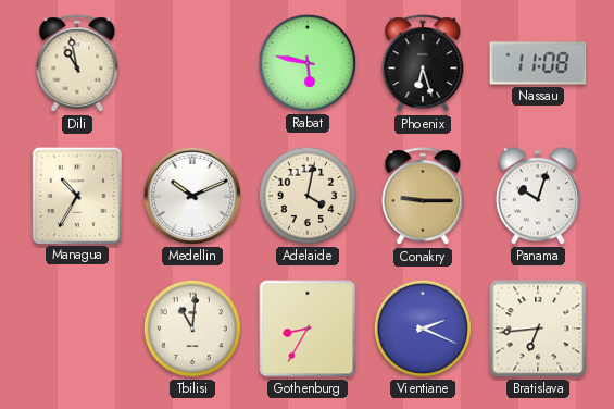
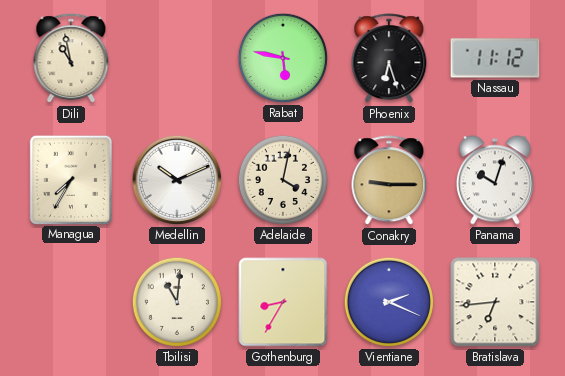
Nassau: 11:08 -> 11:12
Managua: 10:35 -> 7:35
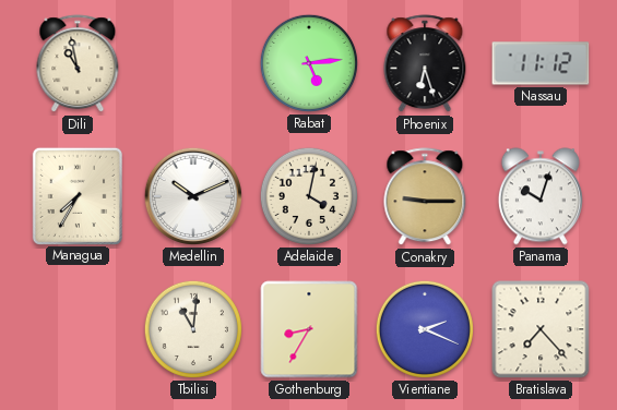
Rabat: 5:47 -> 5:14
Bratislava: 6:44 -> 7:23
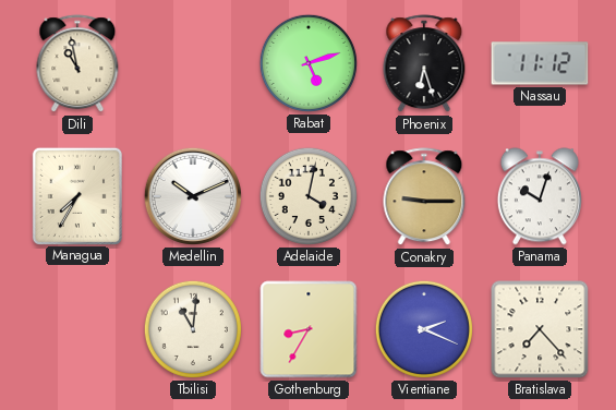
Rabat: 5:14 -> 5:12
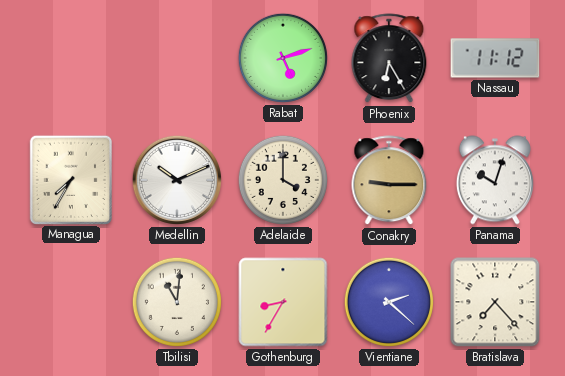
Dili: 10:58 -> none
Phoenix: 6:27 -> 6:25
Adelaide: 4:02 -> 4:00
Vientiane: 2:19 -> 2:22
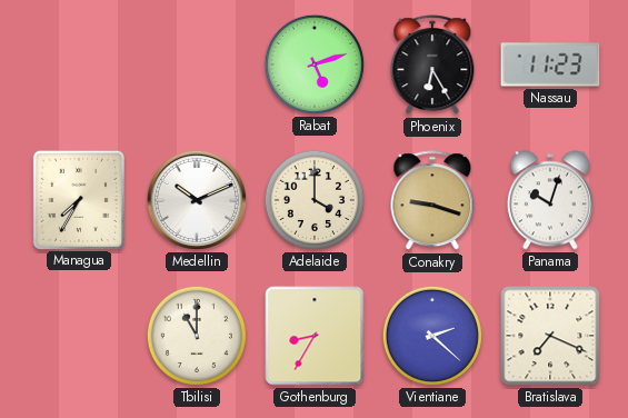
Nassau: 11:12 -> 11:23
Conakry: 9:15 -> 9:18
Tbilisi: 11:01 -> 11:00
Bratislava: 7:23 -> 7:19
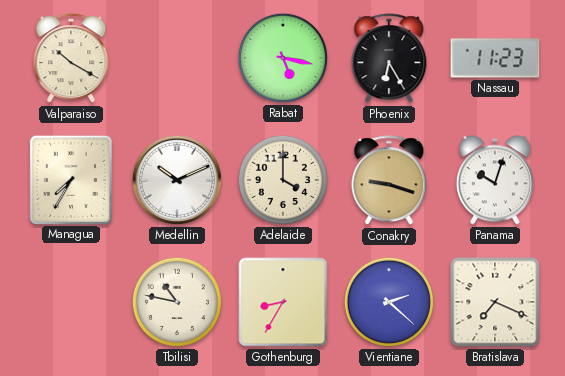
Valparaiso: none -> 10:20
Rabat: 5:12 -> 5:17
Tbilisi: 11:00 -> 10:47
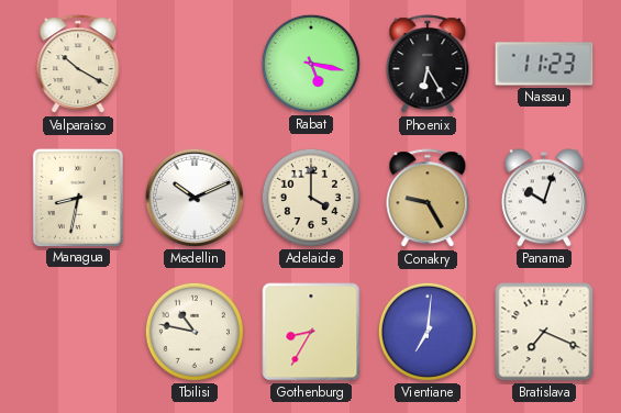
Managua: 7:35 -> 8:32
Conakry: 9:18 -> 9:25
Vientiane: 2:22 -> 7:01
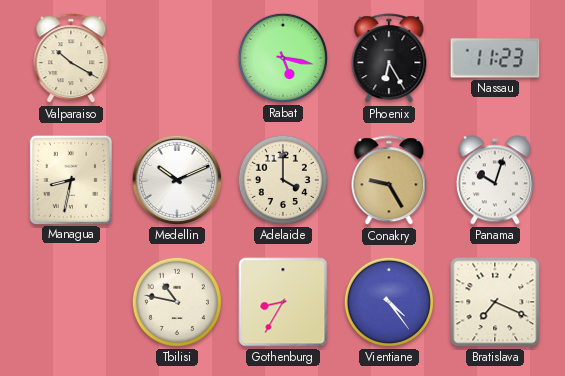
Vientiane: 7:01 -> 4:24
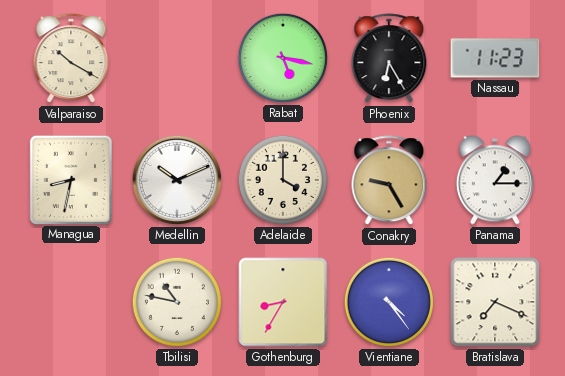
Panama: 10:03 -> 1:15
